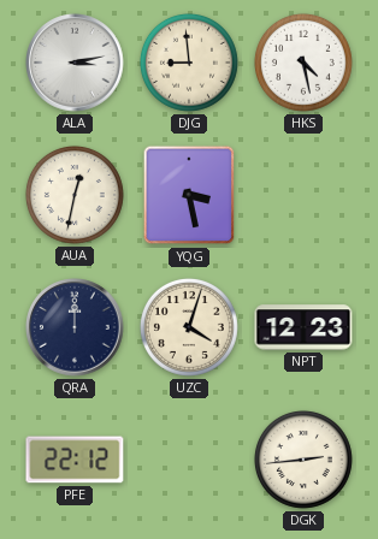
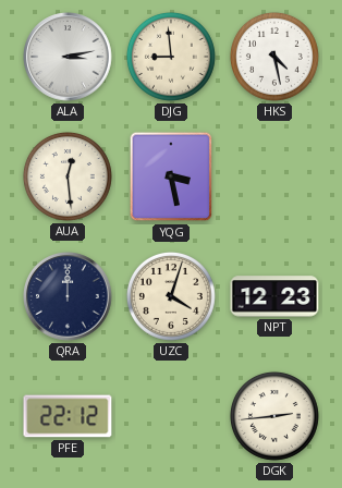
AUA: 12:32 -> 12:29
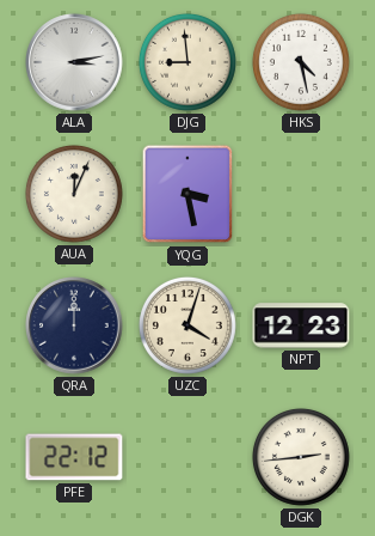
AUA: 12:29 -> 12:04
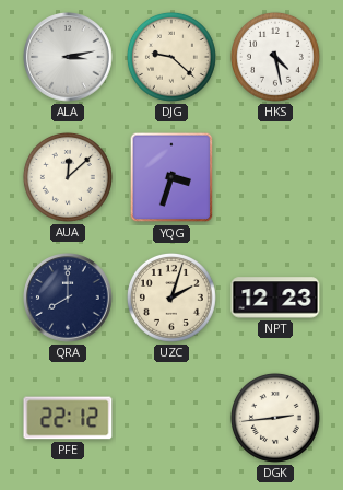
DJG: 8:59 -> 9:22
AUA: 12:04 -> 12:08
YQG: 3:28 -> 3:33
QRA: 12:00 -> 8:00
UZC: 4:03 -> 2:03
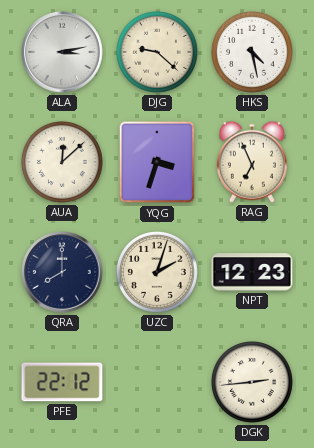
RAG: none -> 6:56
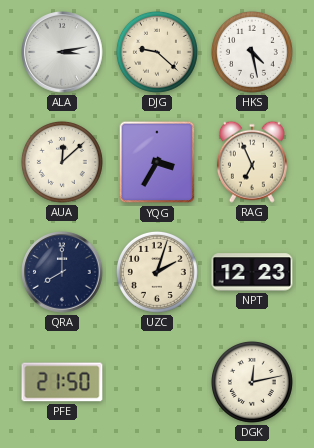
YQG: 3:33 -> 3:35
PFE: 22:12 -> 21:50
DGK: 2:44 -> 12:13
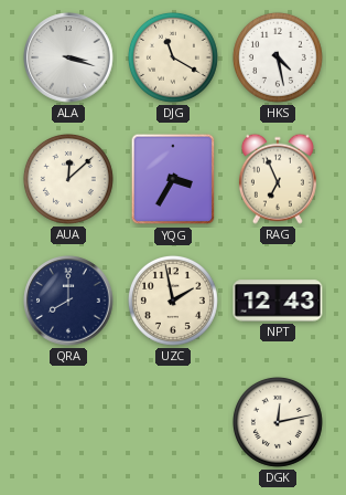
ALA: 3:13 -> 3:18
DJG: 9:22 -> 11:20
UZC: 2:03 -> 1:58
NPT: 12:23 -> 12:43
PFE: 21:50 -> none
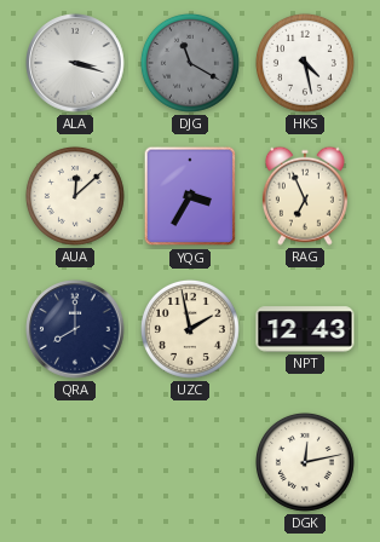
DJG dial: cream -> grey
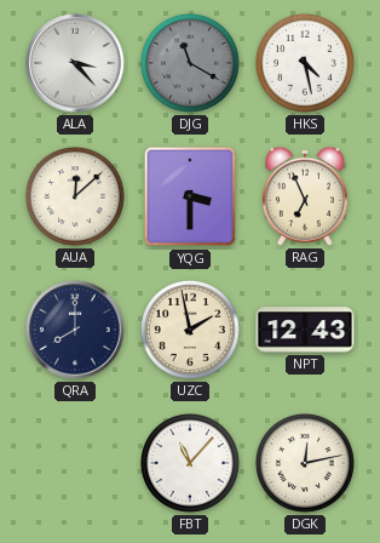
ALA: 3:18 -> 3:23
YQG: 3:35 -> 3:30
FBT: none -> 11:07
